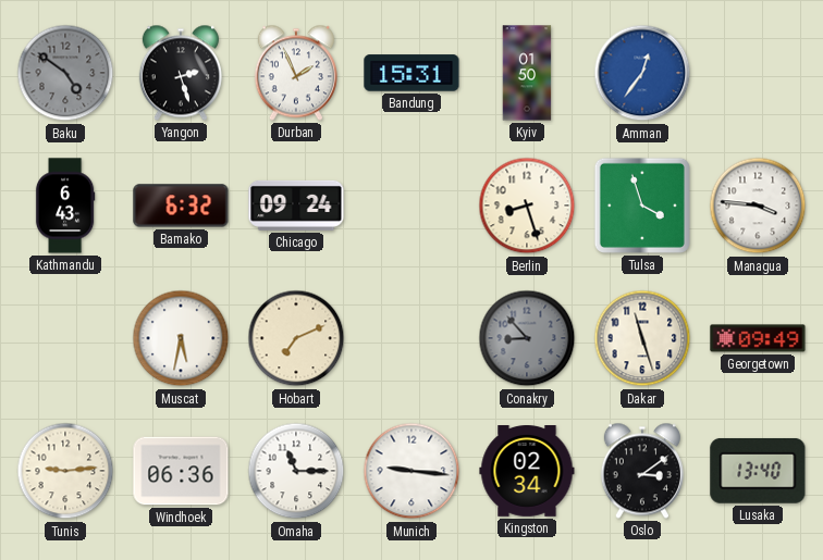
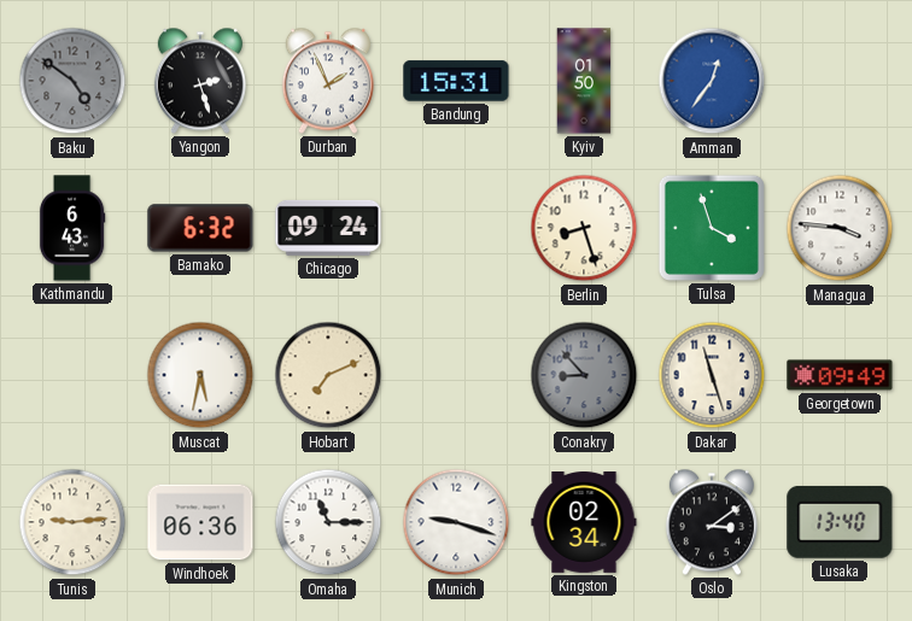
Munich: 9:16 -> 9:18
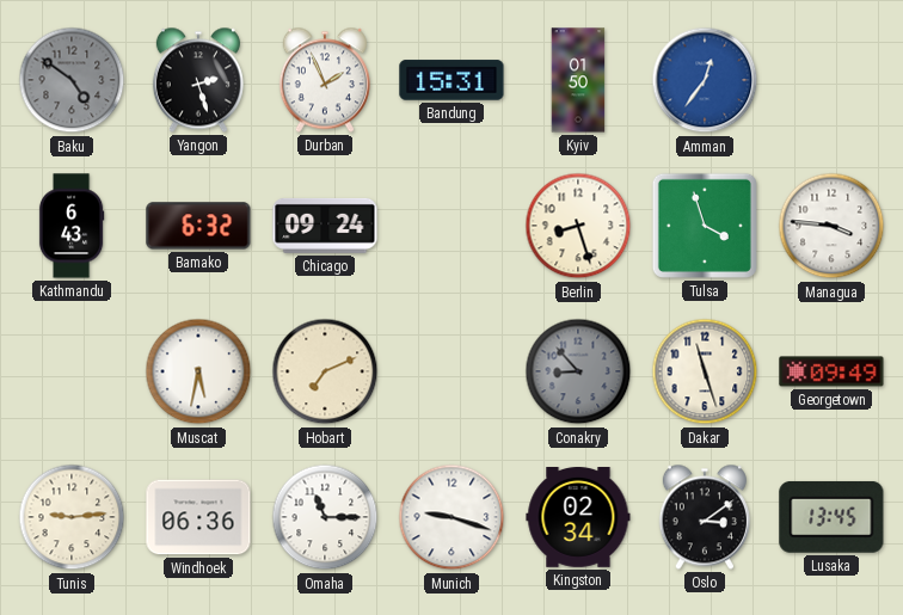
Lusaka: 13:40 -> 13:45
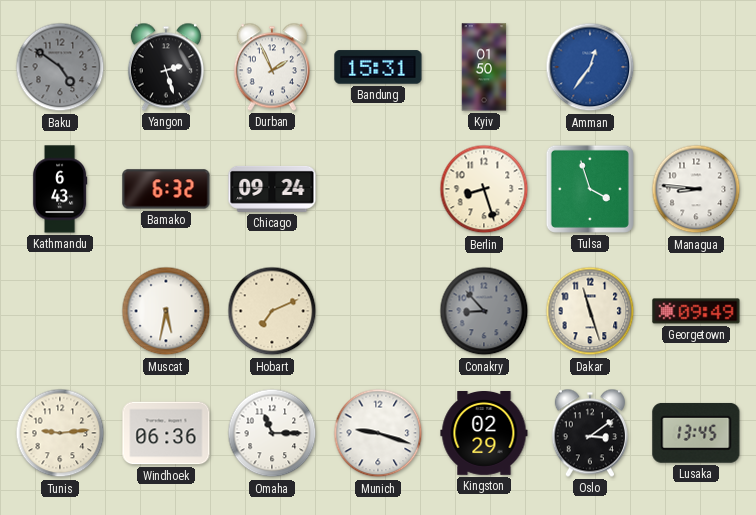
Managua: 3:46 -> 8:46
Kingston: 02:34 -> 02:29
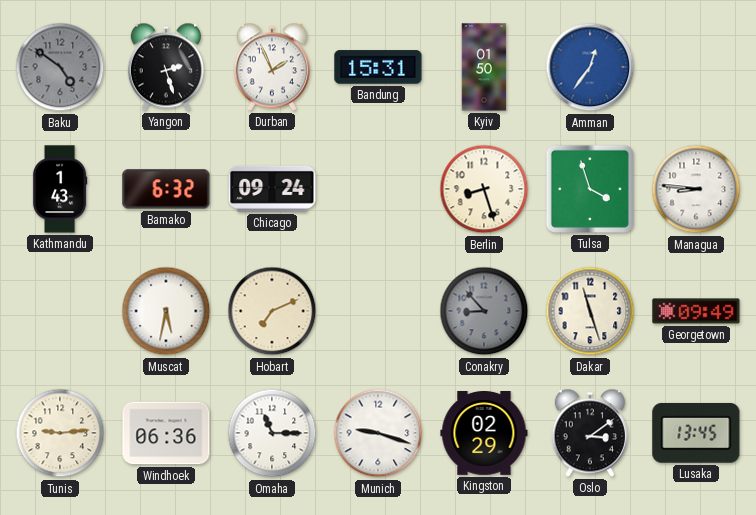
Kathmandu: 6:43 -> 1:43
